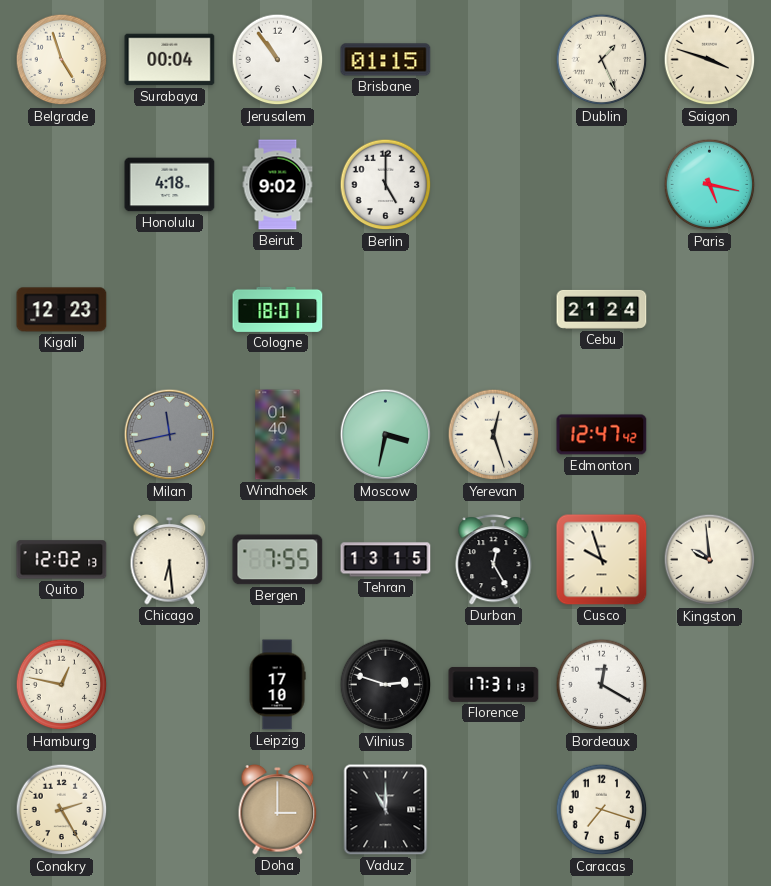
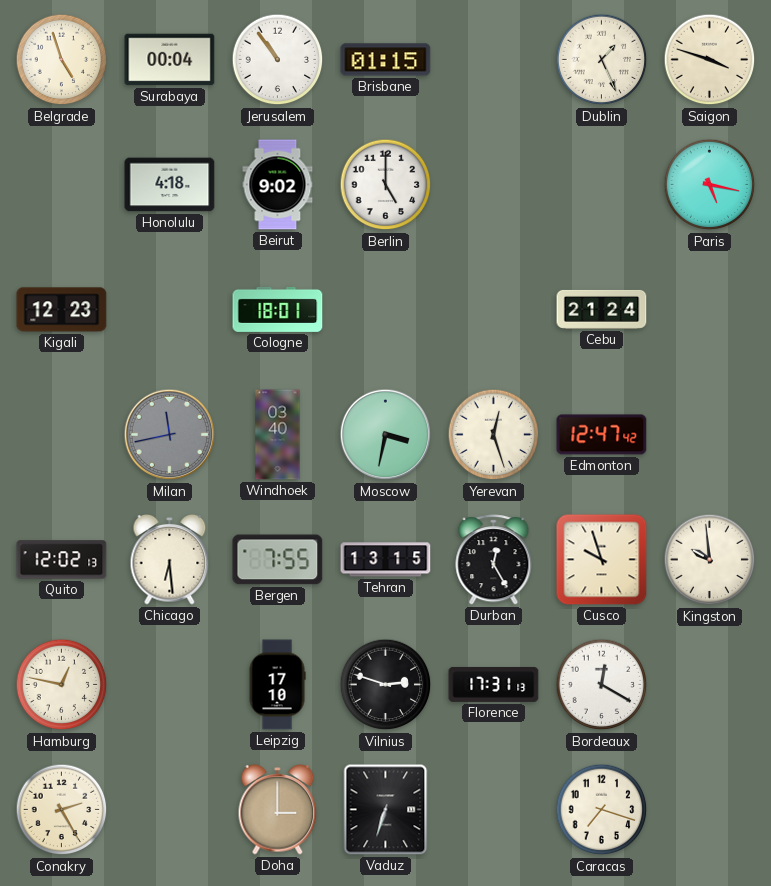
Windhoek: 01:40 -> 03:40
Vaduz: 11:00 -> 6:33
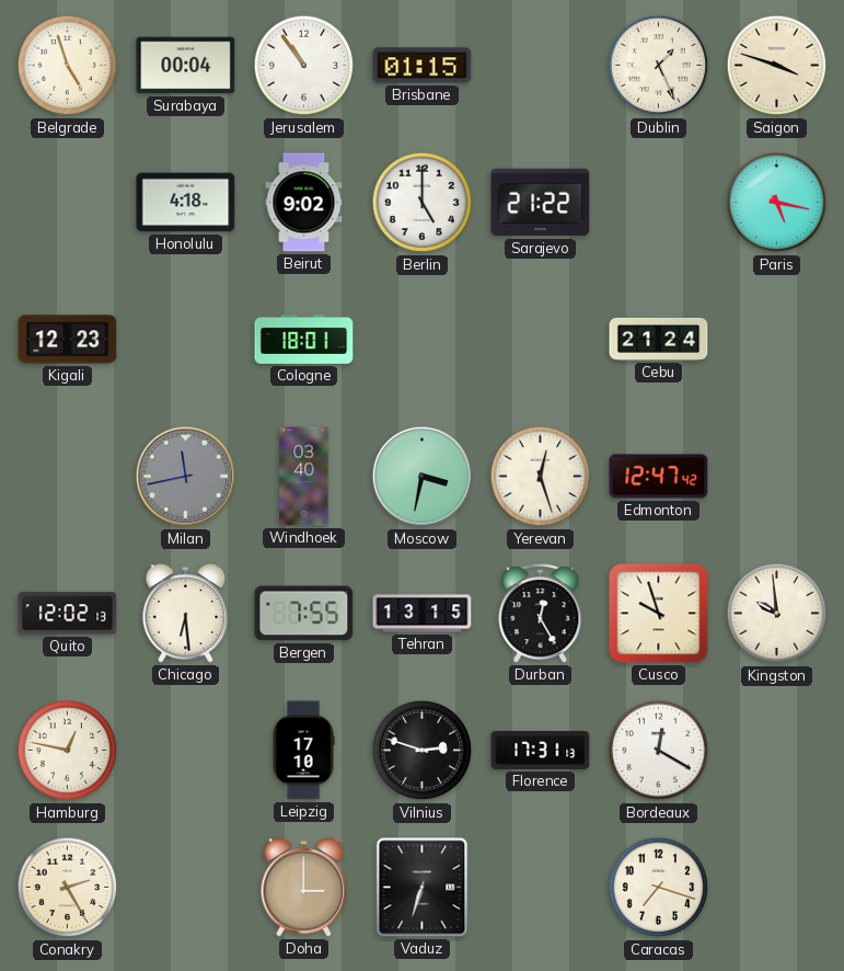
Sarajevo: none -> 21:22
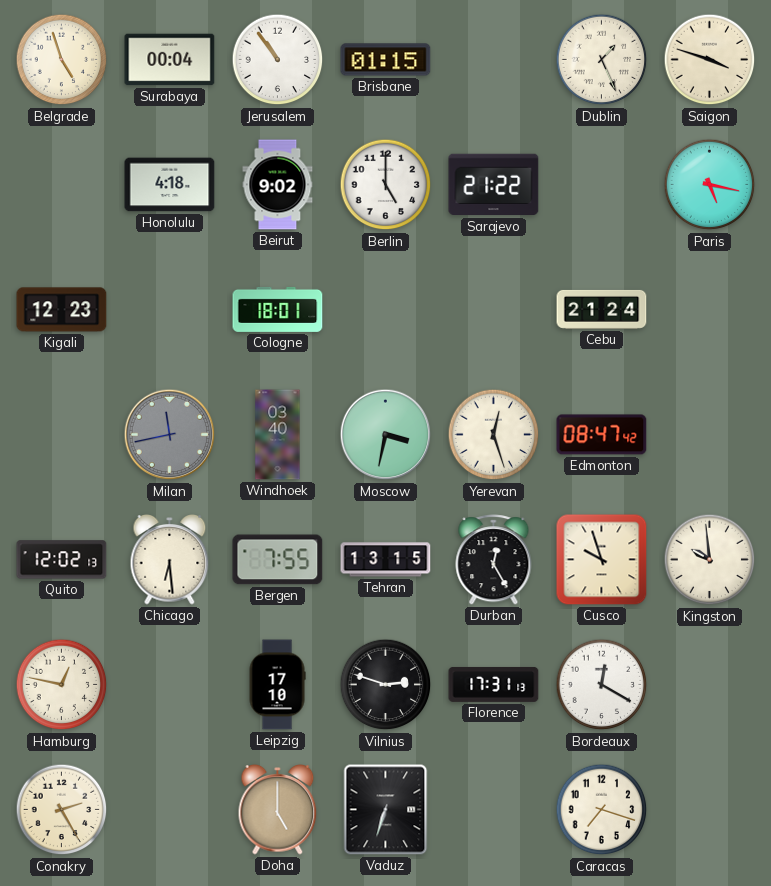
Edmonton: 12:47 -> 08:47
Doha: 3:00 -> 5:00
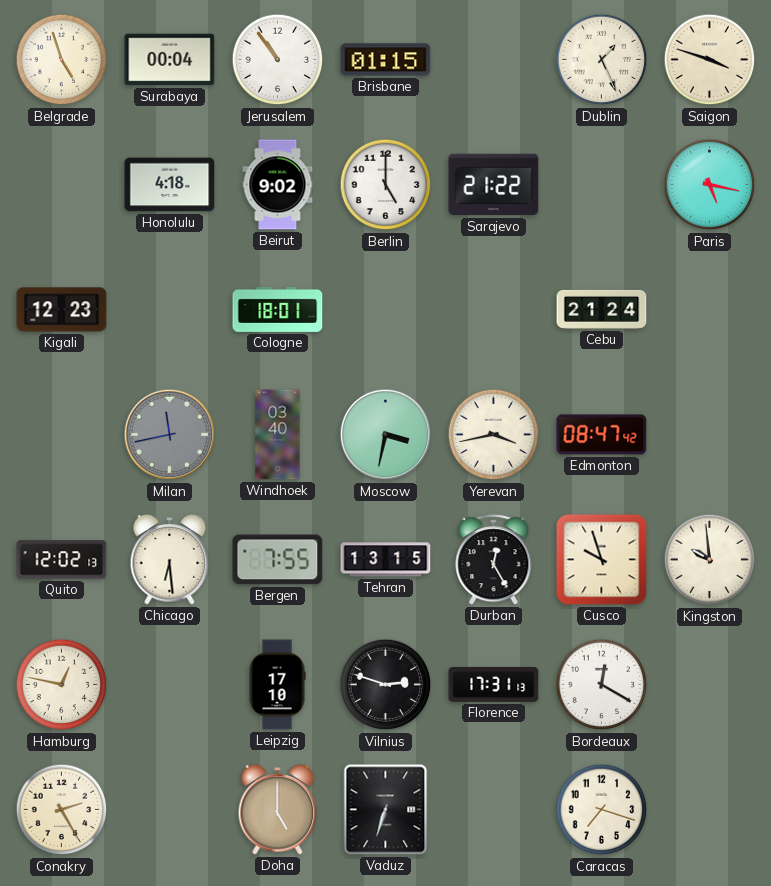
Yerevan: 12:27 -> 3:43
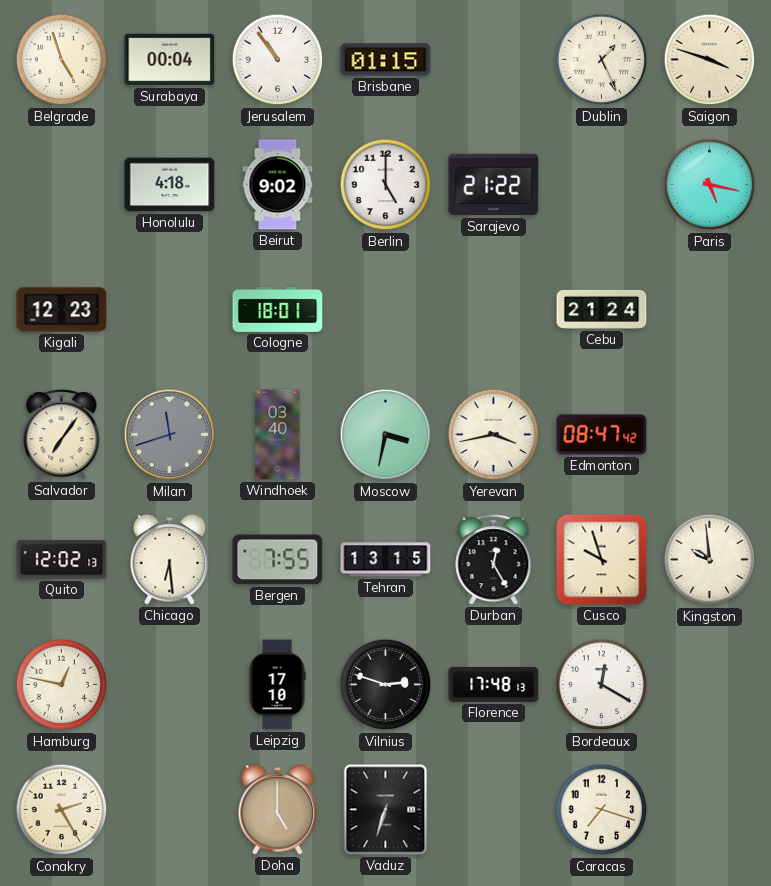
Salvador: none -> 7:06
Milan: 11:43 -> 11:42
Florence: 17:31 -> 17:48
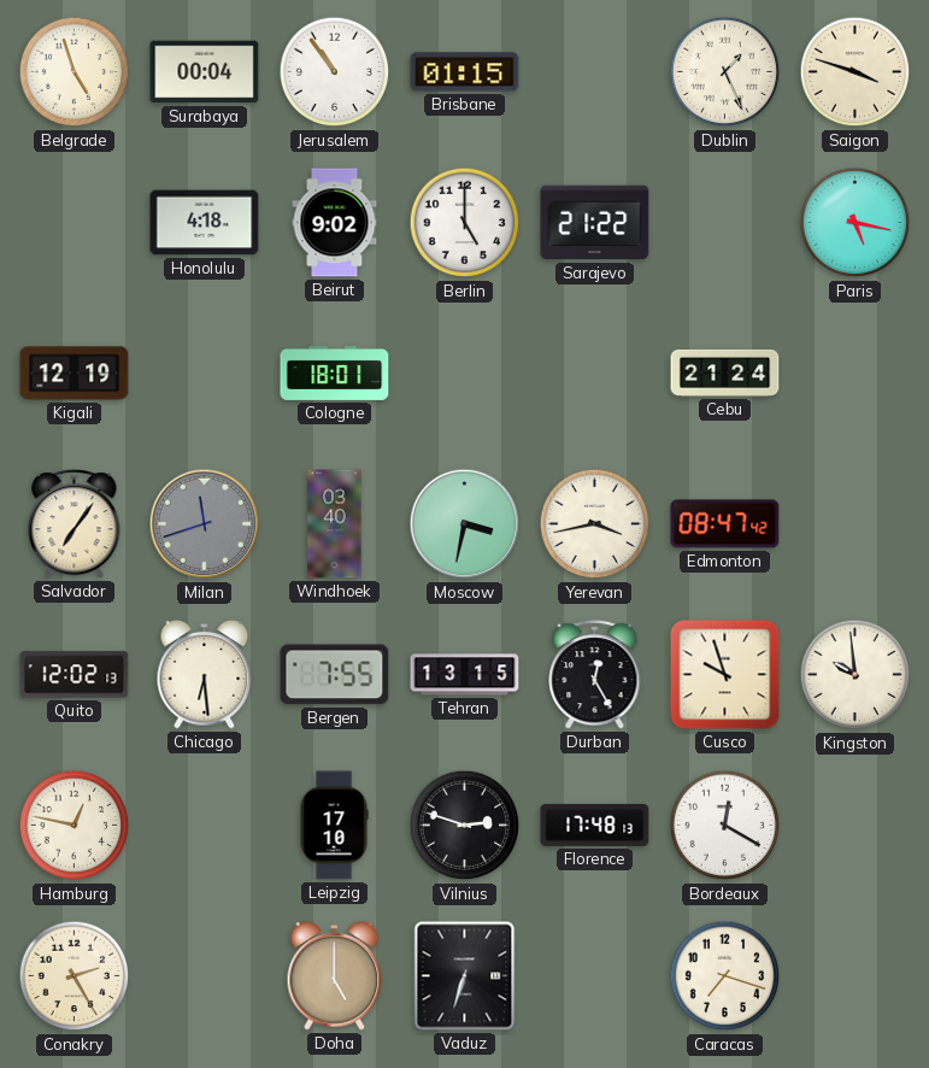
Kigali: 12:23 -> 12:19
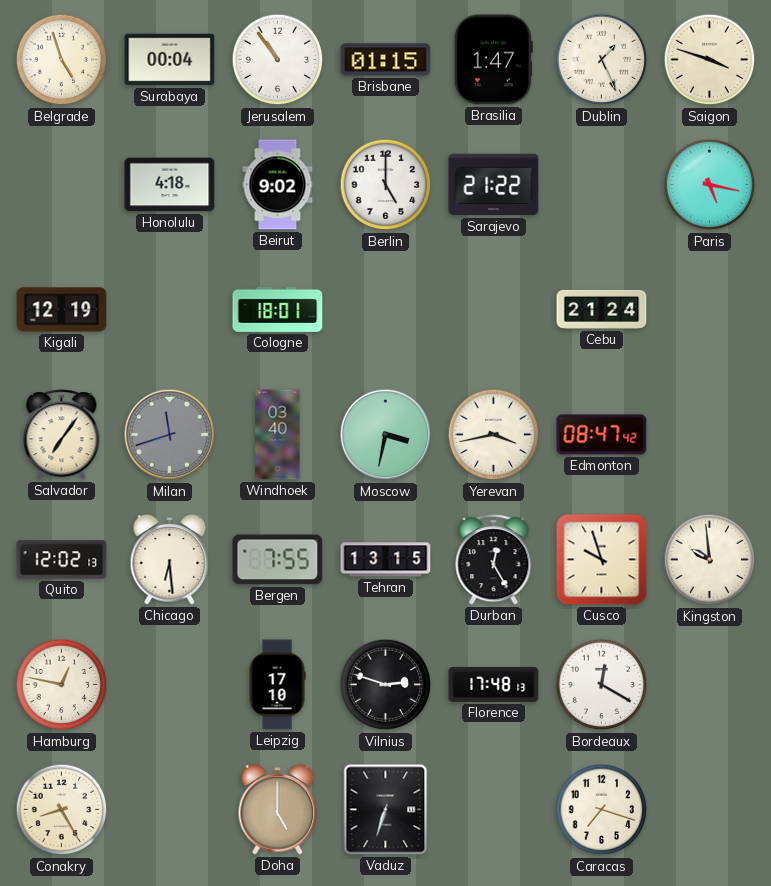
Brasilia: none -> 1:47
Conakry: 2:25 -> 8:25
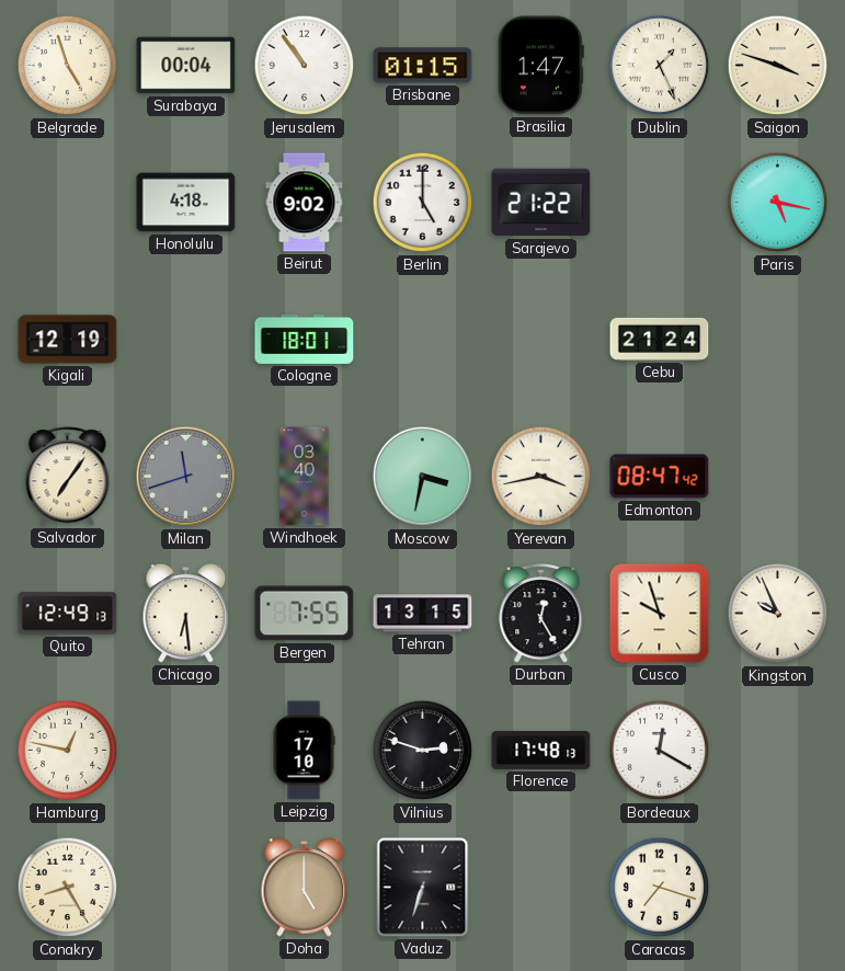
Quito: 12:02 -> 12:49
Kingston: 9:59 -> 9:56
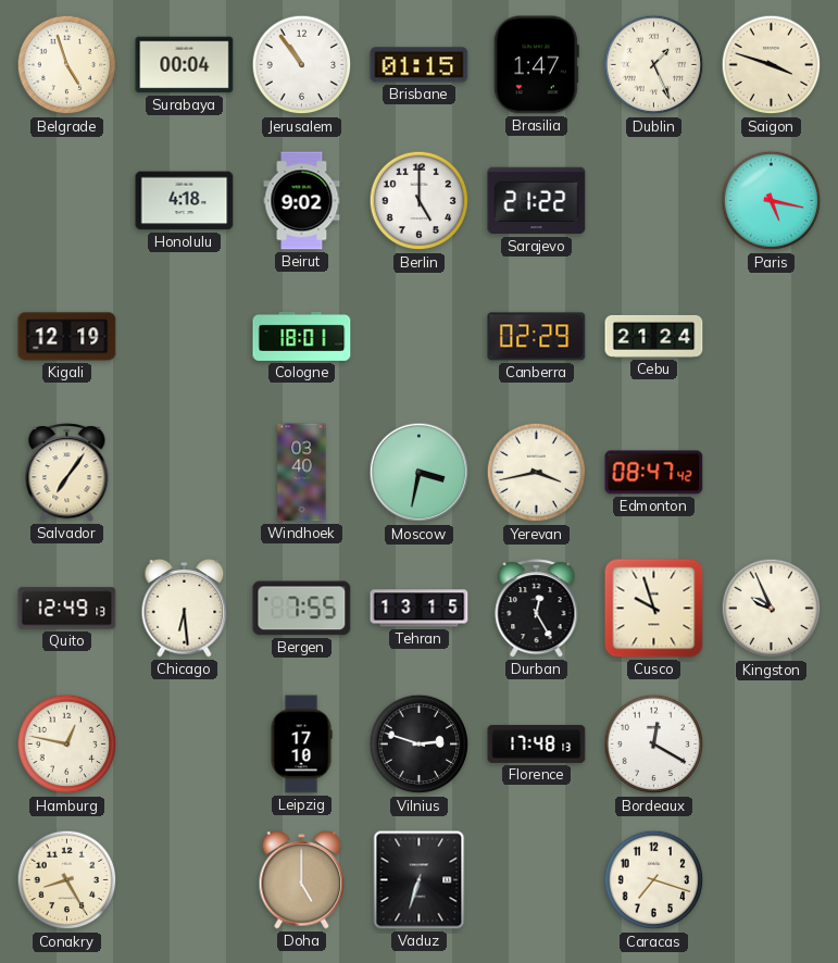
Canberra: none -> 02:29
Milan: 11:42 -> none
